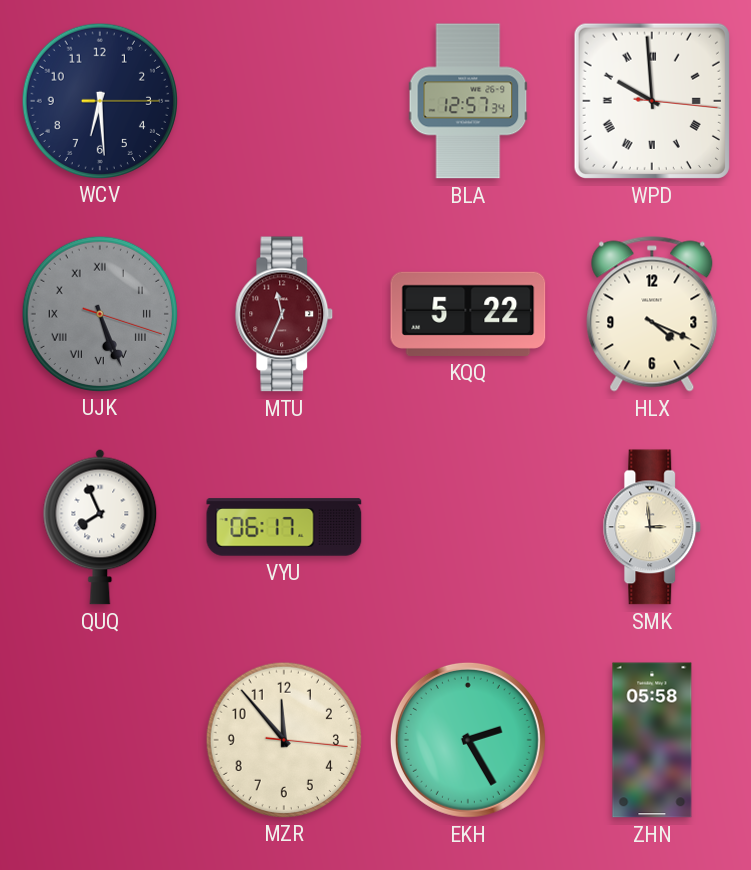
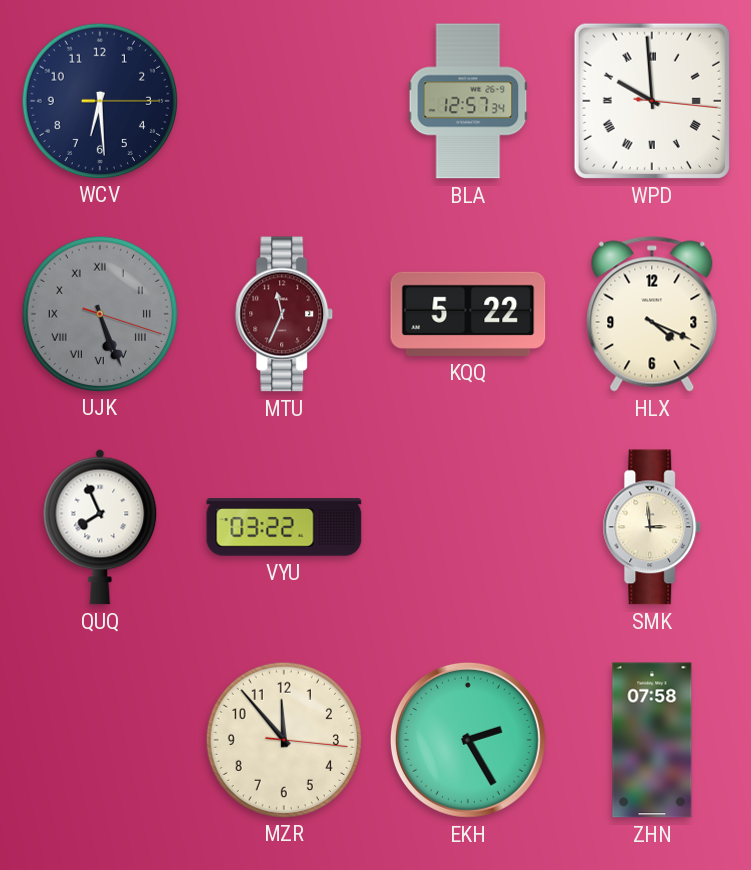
VYU: 06:17 -> 03:22
ZHN: 05:58 -> 07:58
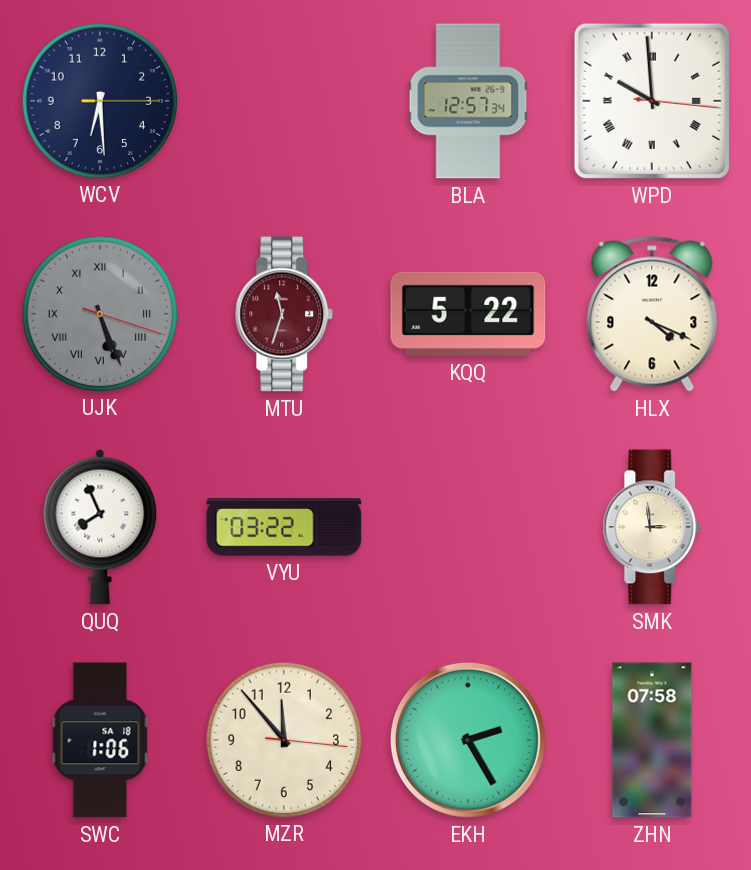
MTU: 11:34 -> 11:33
SWC: none -> 1:06
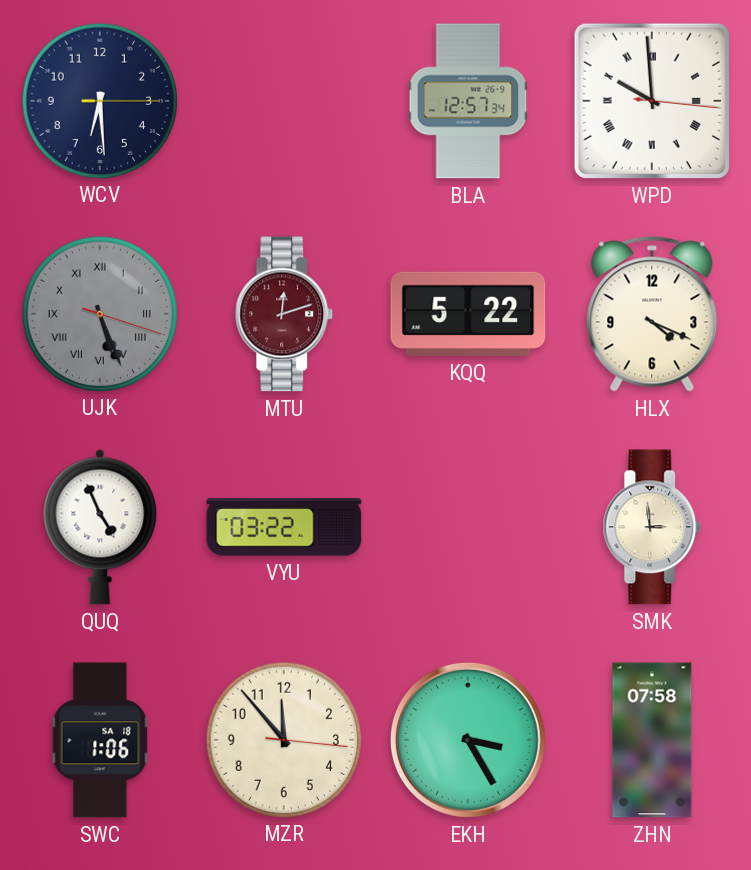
MTU: 11:33 -> 12:12
QUQ: 7:56 -> 4:56
EKH: 2:25 -> 3:25
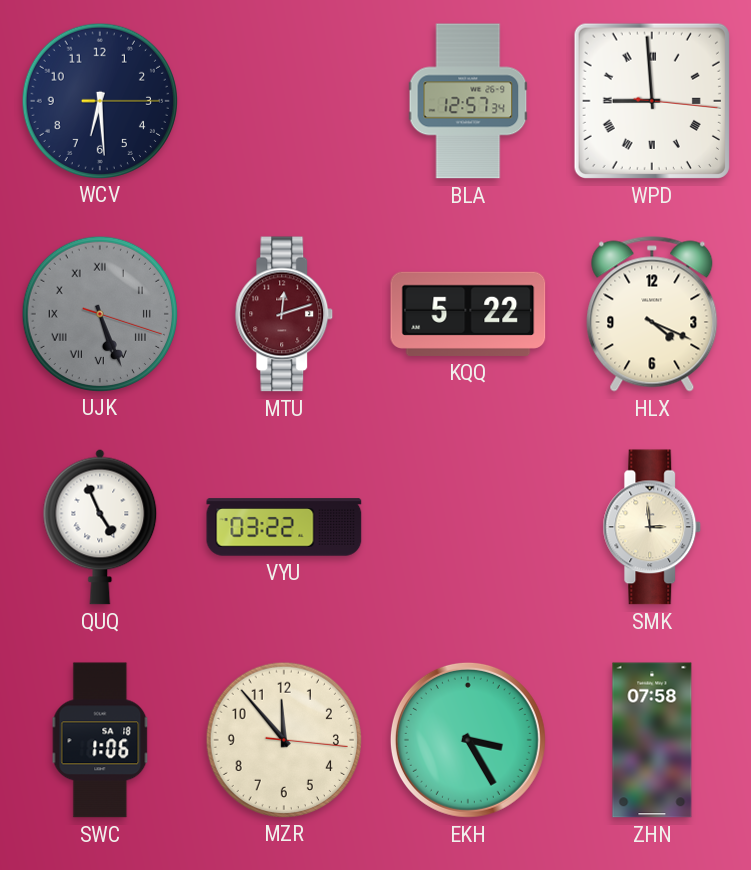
WPD: 9:59 -> 8:59
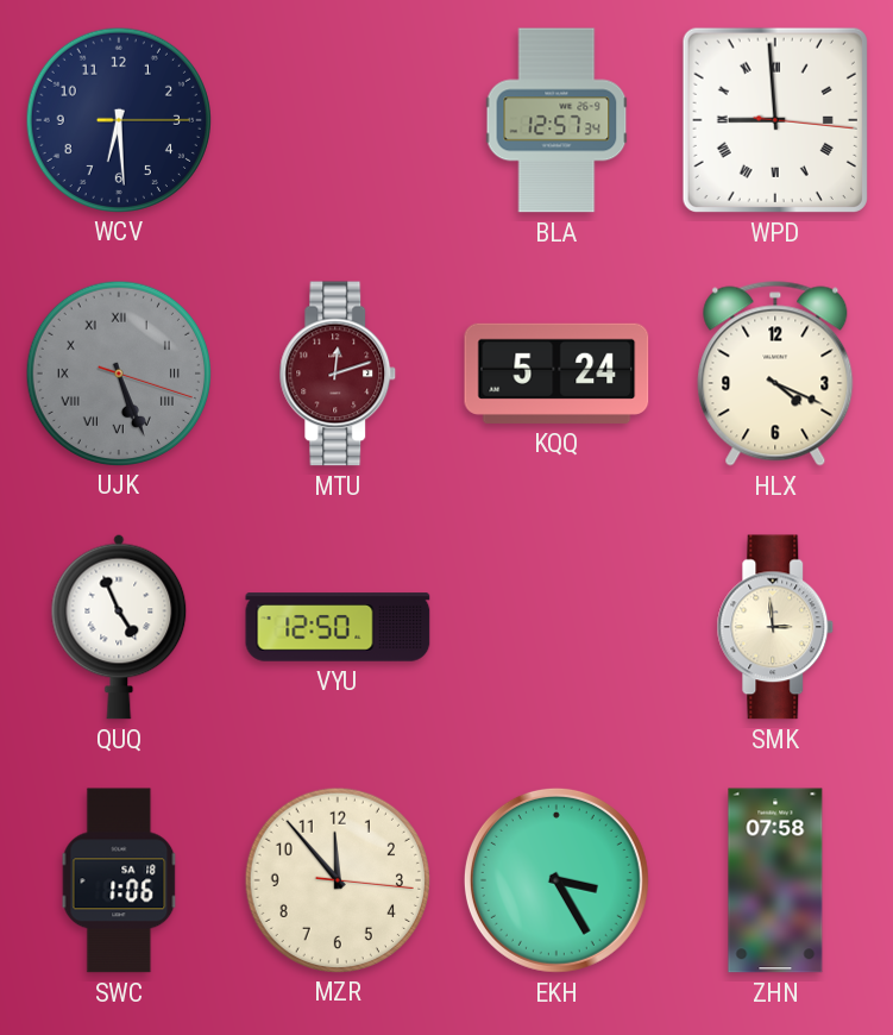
KQQ: 5:22 -> 5:24
VYU: 03:22 -> 12:50
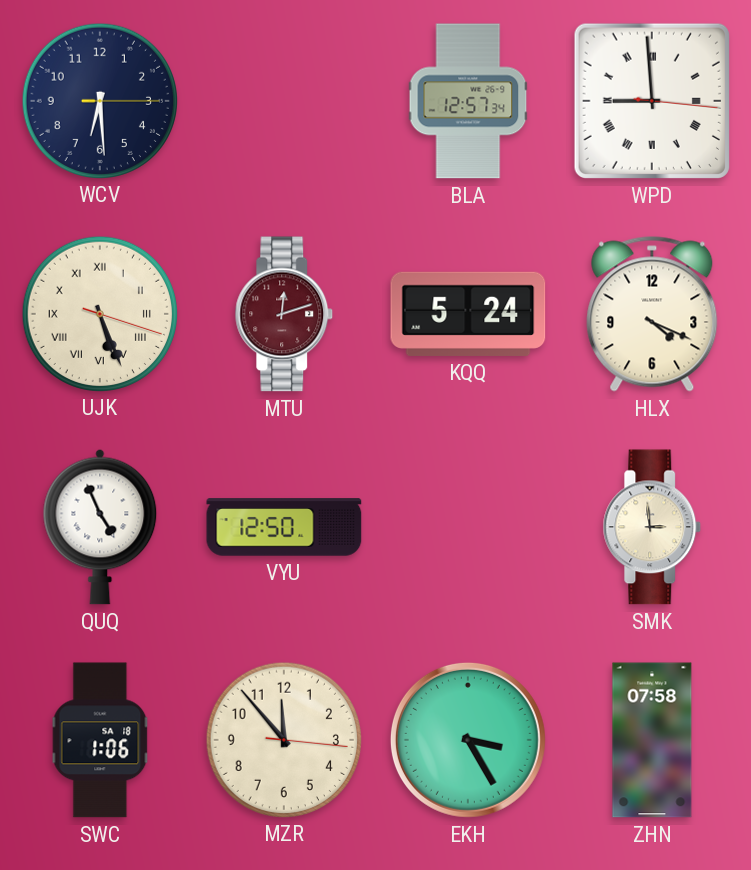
UJK dial: grey -> cream
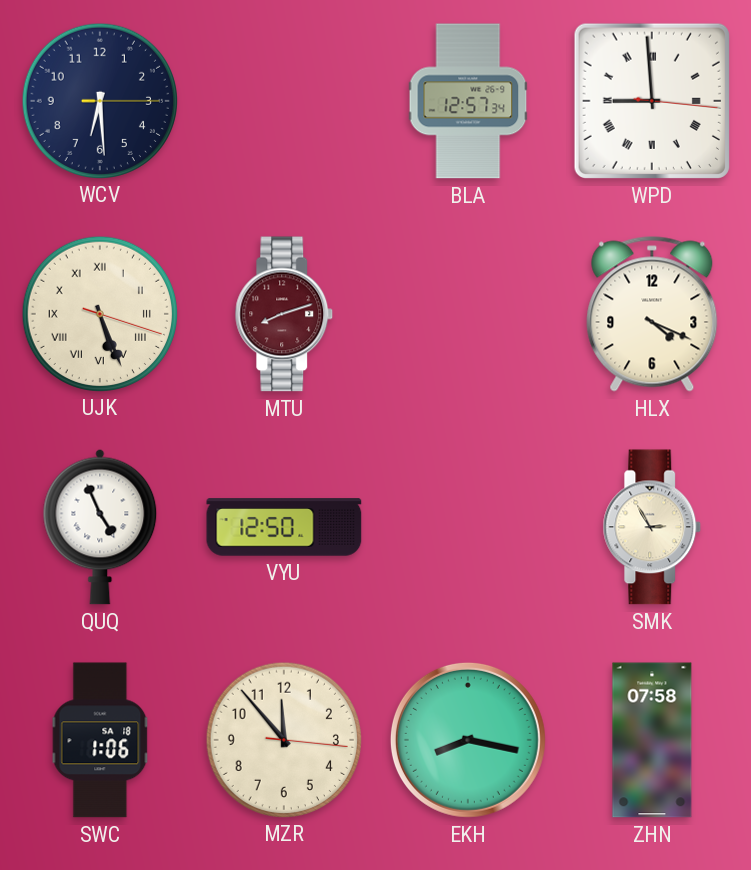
MTU: 12:12 -> 8:12
KQQ: 5:24 -> none
SMK: 2:59 -> 2:55
EKH: 3:25 -> 8:17
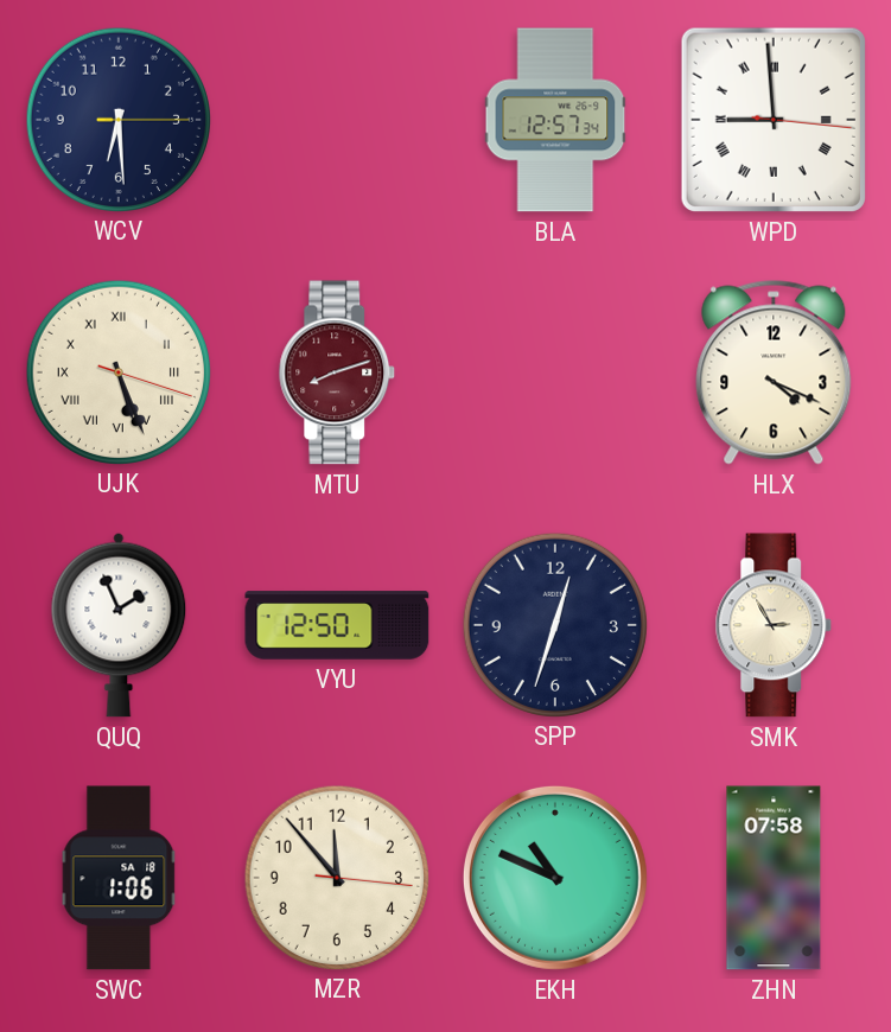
QUQ: 4:56 -> 1:56
SPP: none -> 12:33
EKH: 8:17 -> 10:49
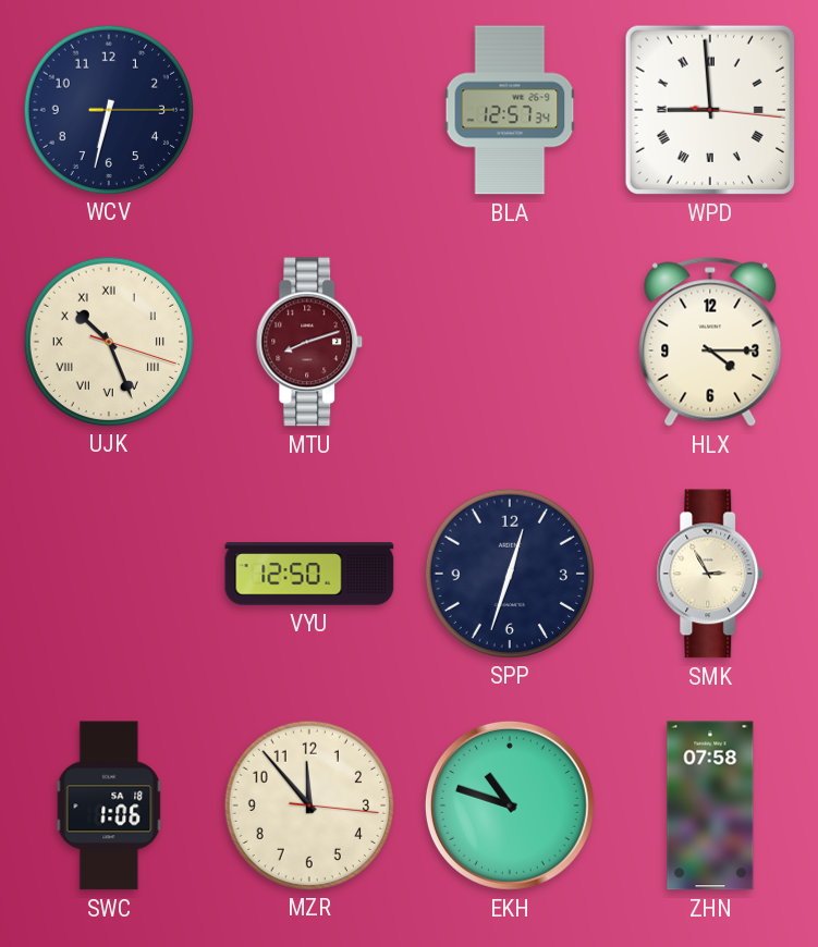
WCV: 6:29 -> 6:32
UJK: 5:26 -> 10:26
HLX: 4:19 -> 4:15
QUQ: 1:56 -> none
EKH: 10:49 -> 10:48
